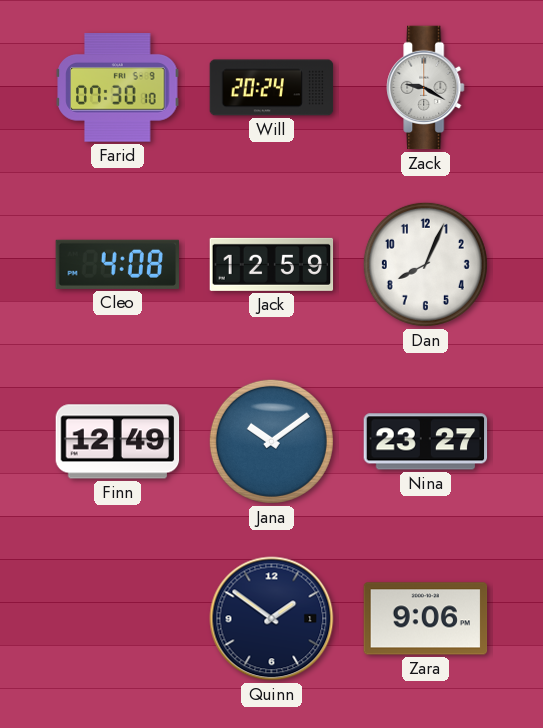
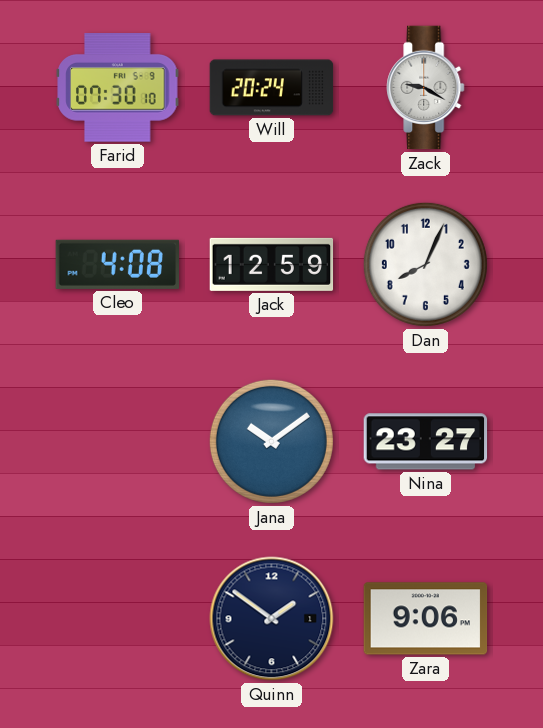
Finn: 12:49 -> none
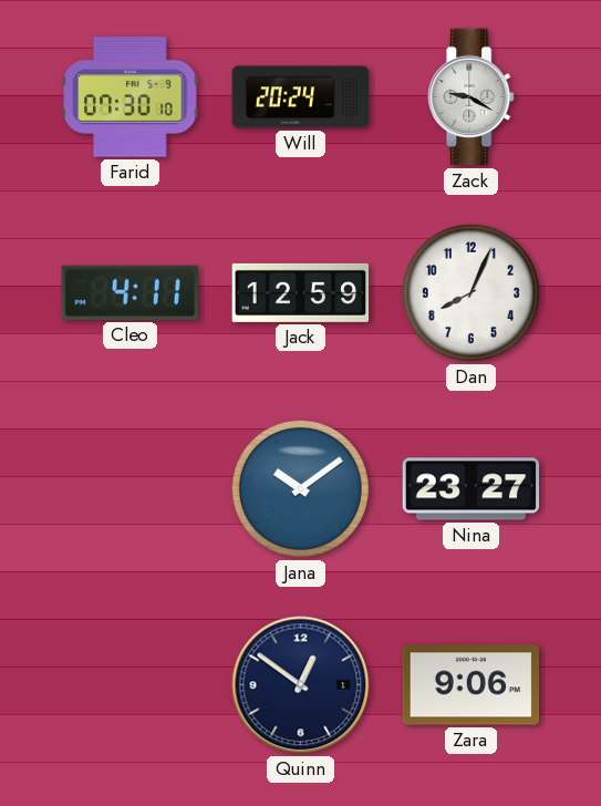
Cleo: 4:08 -> 4:11
Quinn: 1:51 -> 12:51
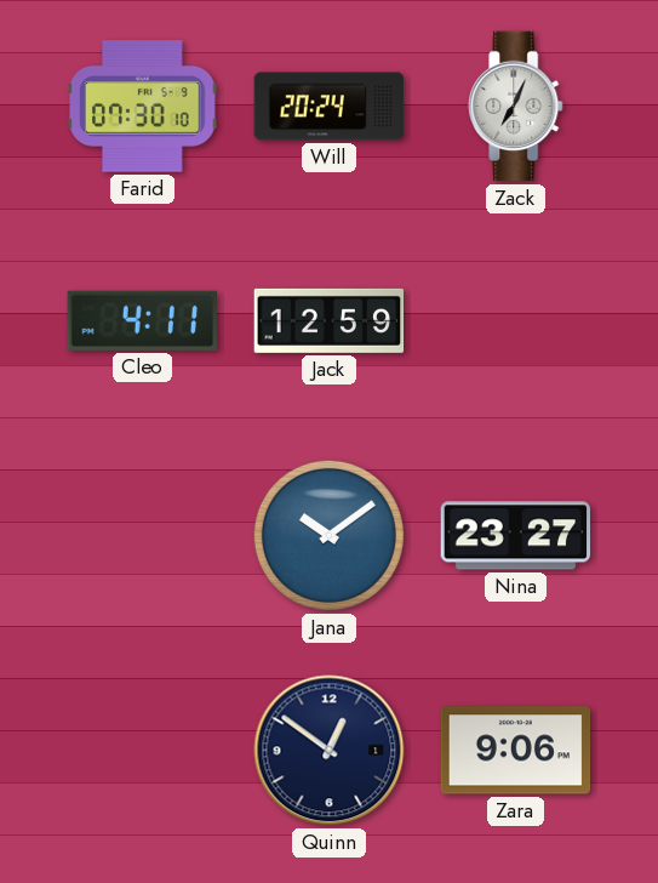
Zack: 9:20 -> 7:04
Dan: 8:04 -> none
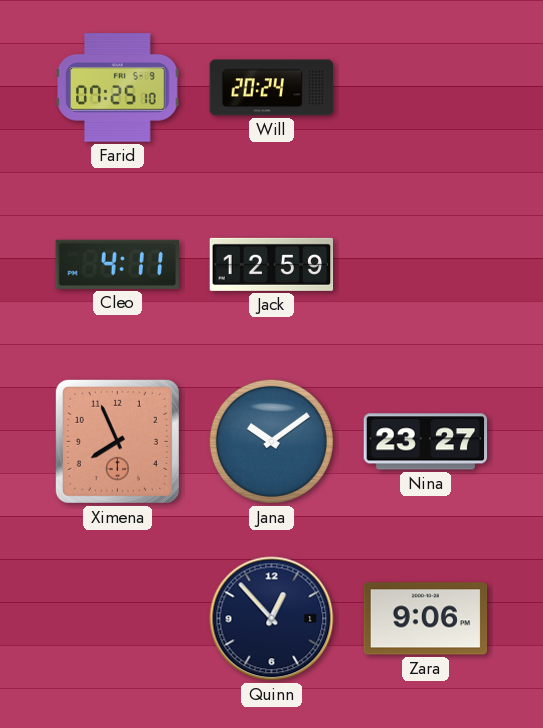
Farid: 07:30 -> 07:25
Zack: 7:04 -> none
Ximena: none -> 7:56
Quinn: 12:51 -> 12:53
